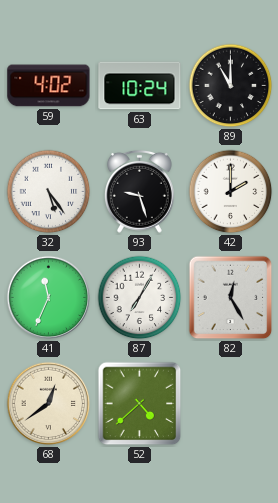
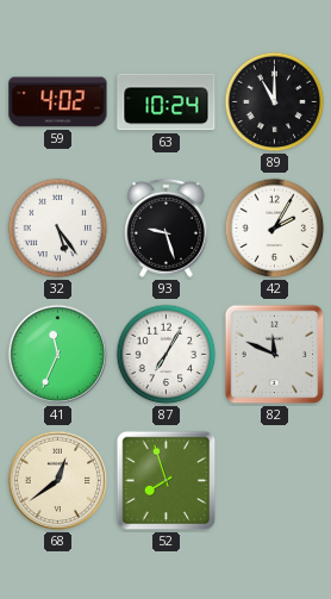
42: 2:00 -> 2:05
82: 12:25 -> 11:49
52: 4:38 -> 7:57
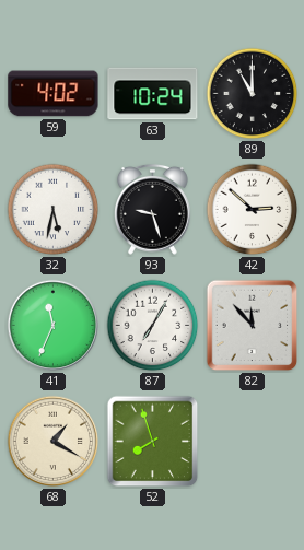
32: 5:24 -> 5:32
42: 2:05 -> 2:52
82: 11:49 -> 11:53
68: 12:39 -> 1:20
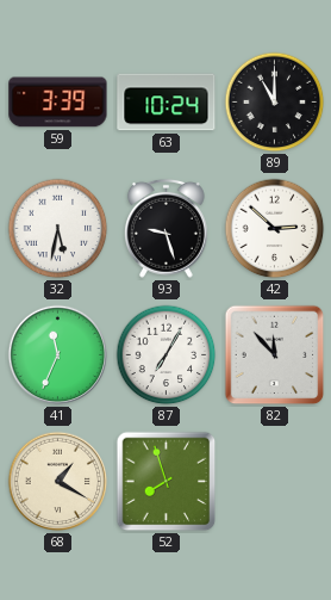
59: 4:02 -> 3:39
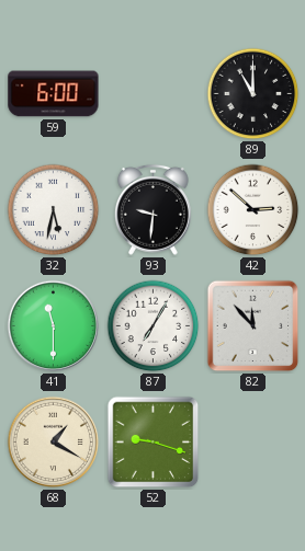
59: 3:39 -> 6:00
63: 10:24 -> none
93: 9:27 -> 9:31
41: 11:34 -> 11:30
52: 7:57 -> 9:18
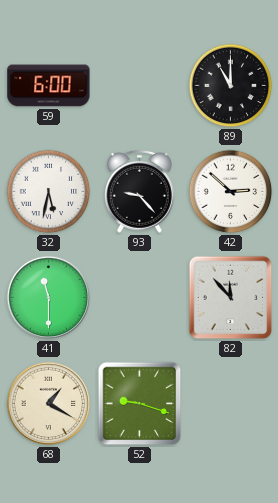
93: 9:31 -> 9:23
87: 7:05 -> none
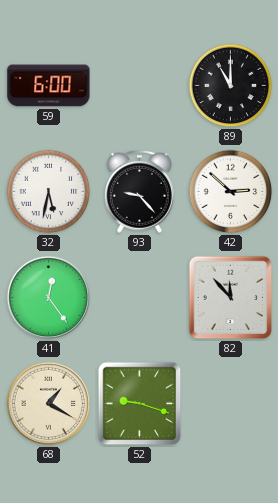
41: 11:30 -> 12:24
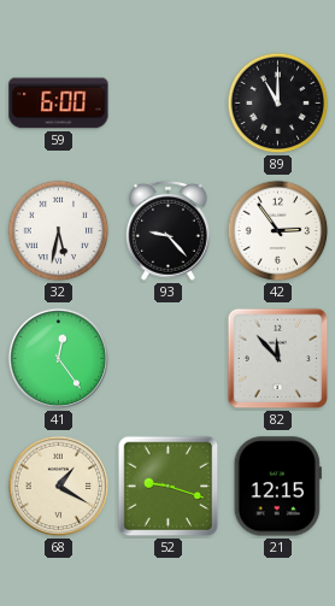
42: 2:52 -> 2:54
21: none -> 12:15
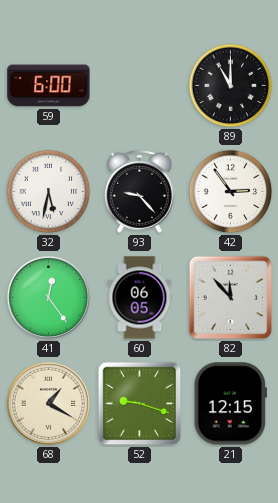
60: none -> 06:05
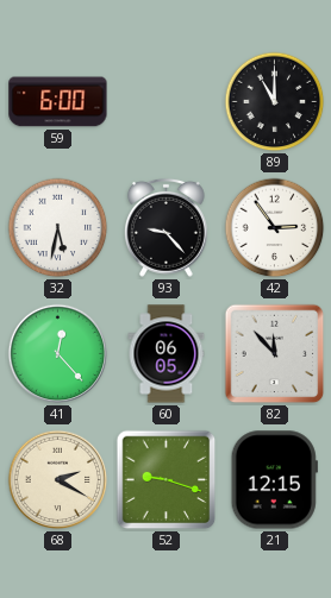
41: 12:24 -> 12:23
68: 1:20 -> 2:20
